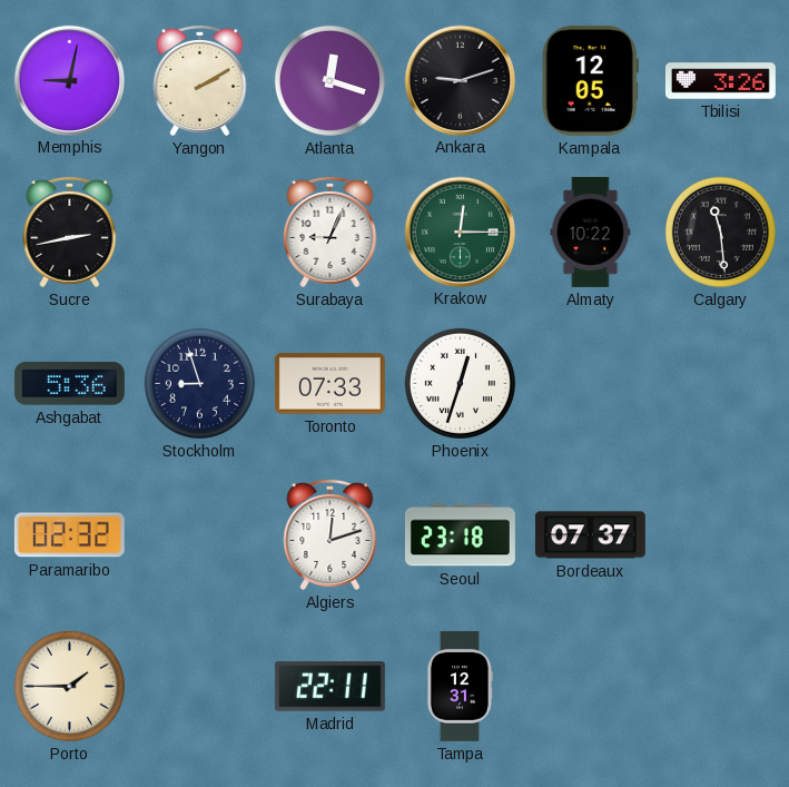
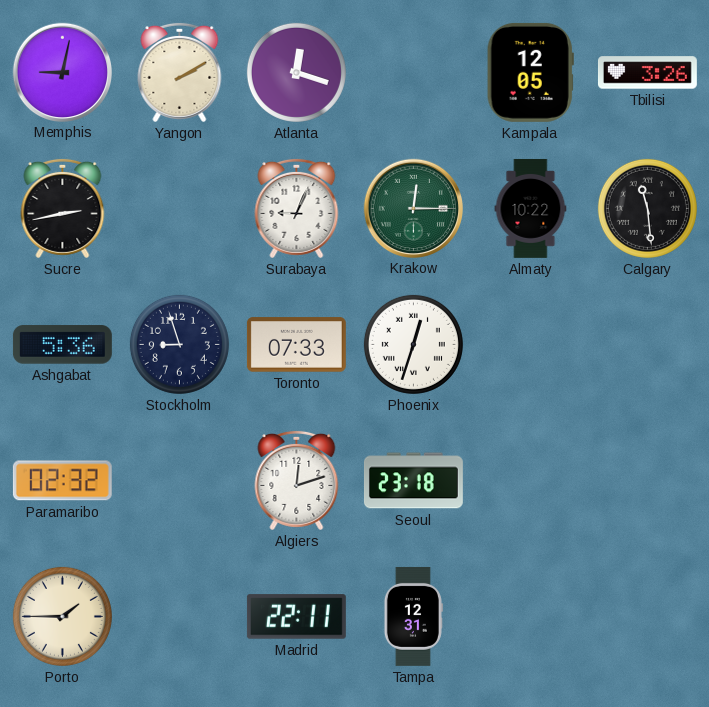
Ankara: 9:12 -> none
Bordeaux: 07:37 -> none
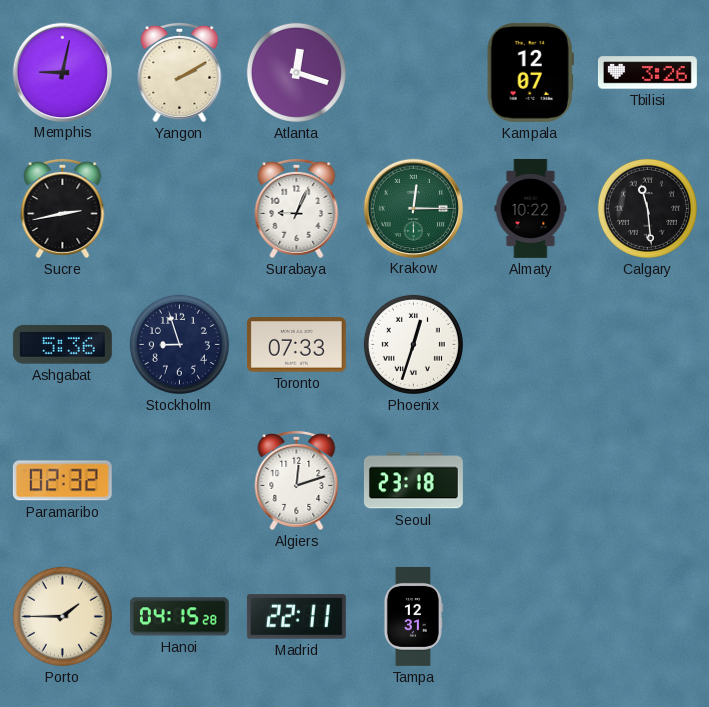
Kampala: 12:05 -> 12:07
Hanoi: none -> 04:15
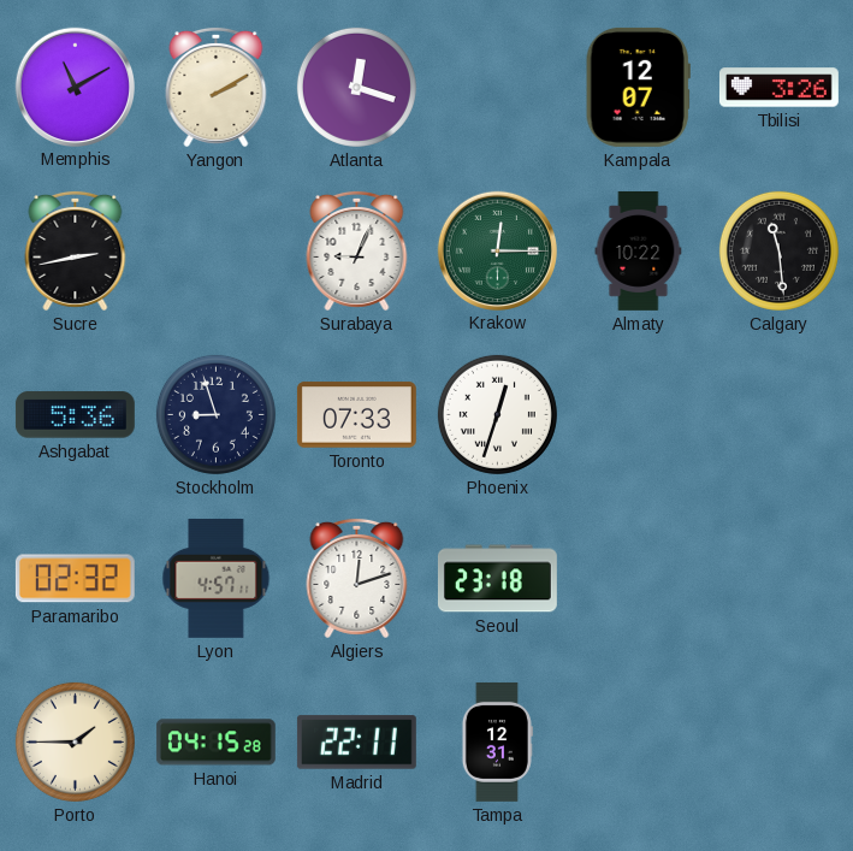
Memphis: 9:02 -> 11:10
Lyon: none -> 4:57
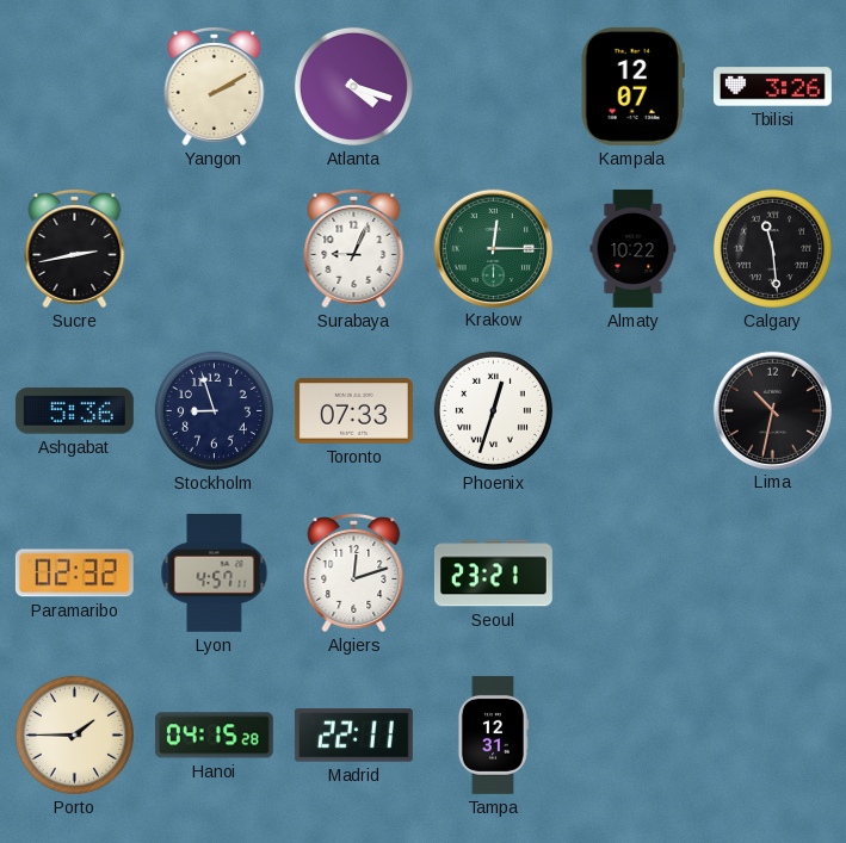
Memphis: 11:10 -> none
Atlanta: 12:18 -> 4:18
Lima: none -> 10:32
Seoul: 23:18 -> 23:21
